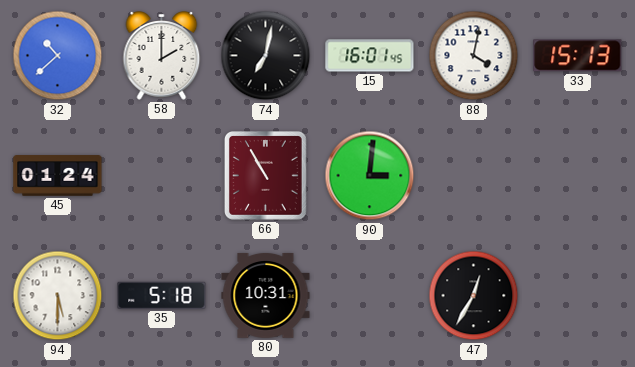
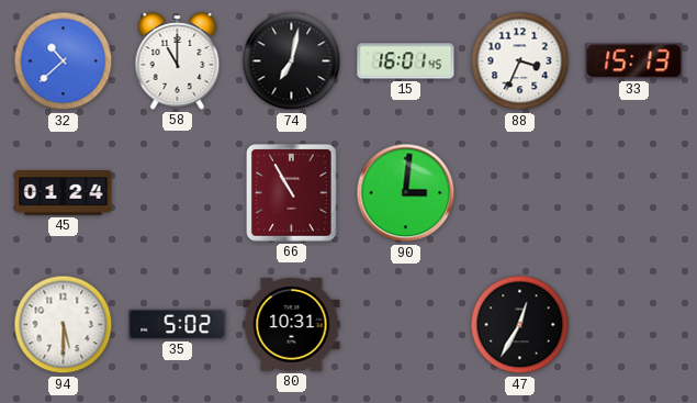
58: 2:00 -> 11:00
88: 4:02 -> 3:34
35: 5:18 -> 5:02
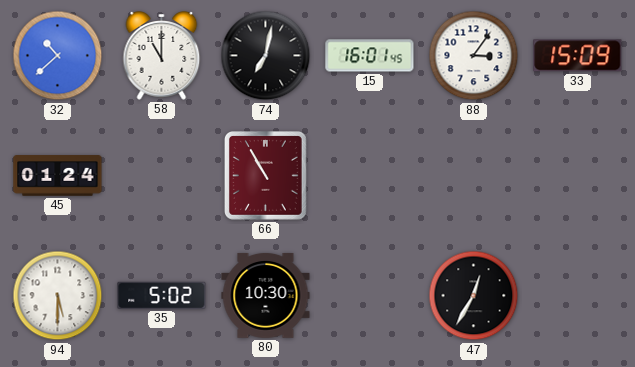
88: 3:34 -> 3:06
33: 15:13 -> 15:09
90: 3:01 -> none
80: 10:31 -> 10:30
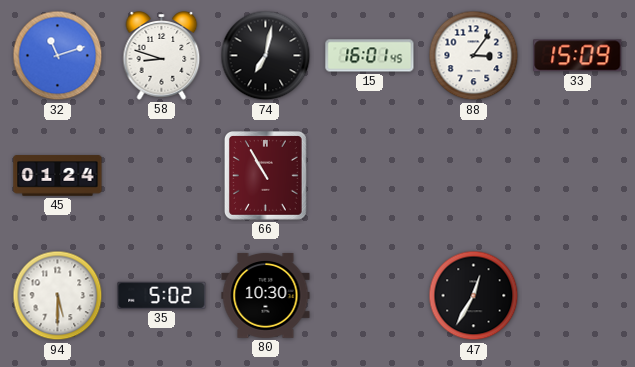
32: 10:38 -> 11:12
58: 11:00 -> 8:48
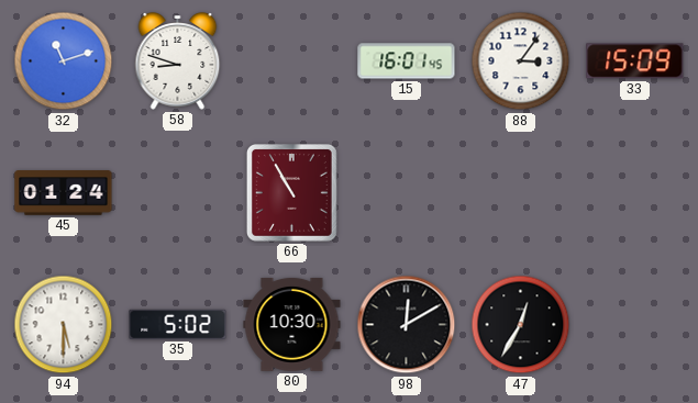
74: 7:02 -> none
98: none -> 12:10
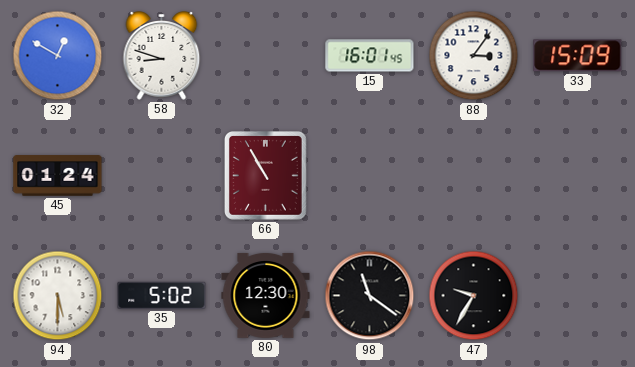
32: 11:12 -> 12:50
80: 10:30 -> 12:30
98: 12:10 -> 11:21
47: 12:35 -> 9:35
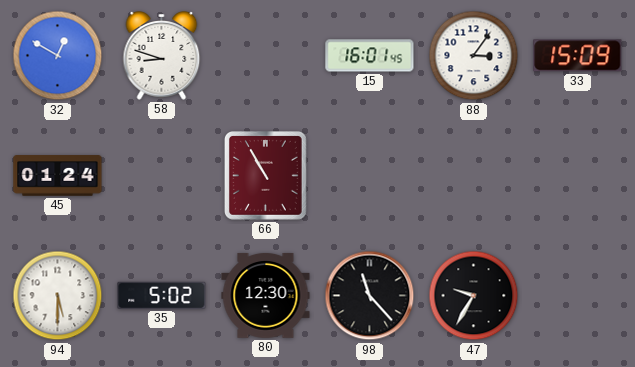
98: 11:21 -> 11:23
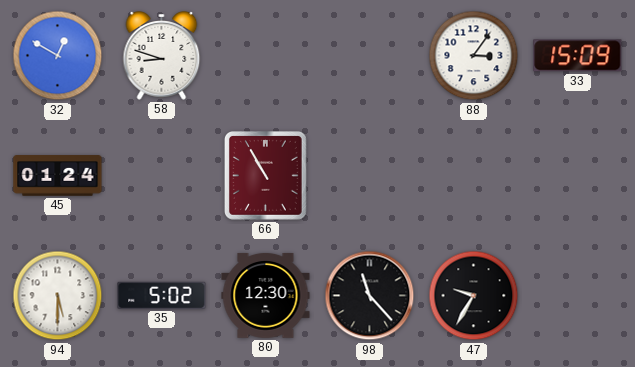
15: 16:01 -> none
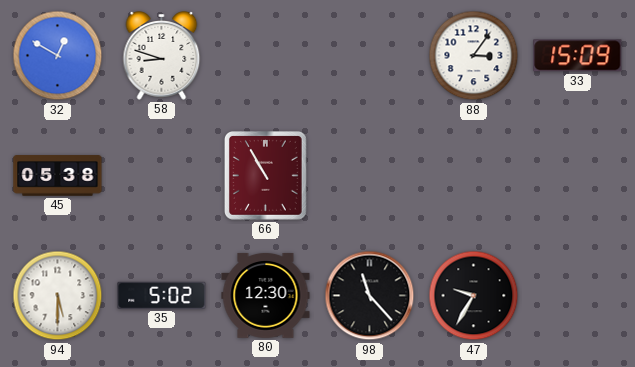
45: 01:24 -> 05:38
